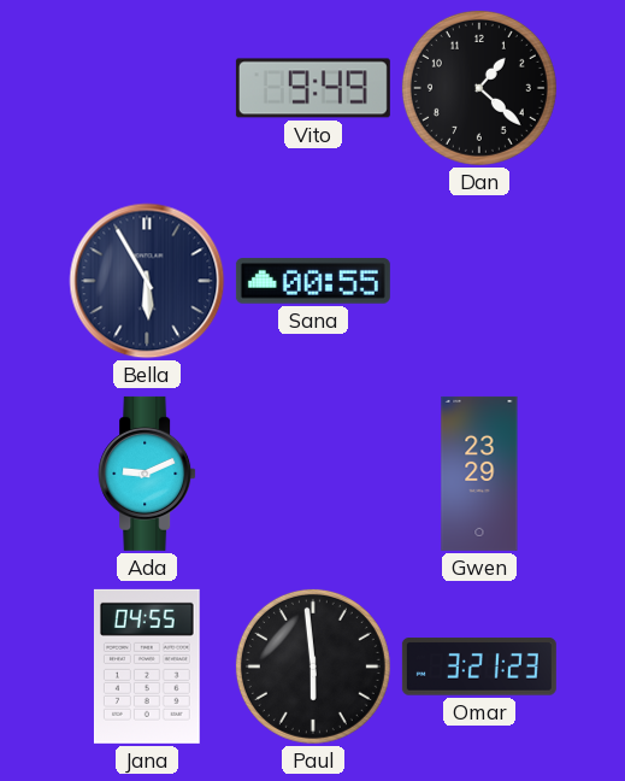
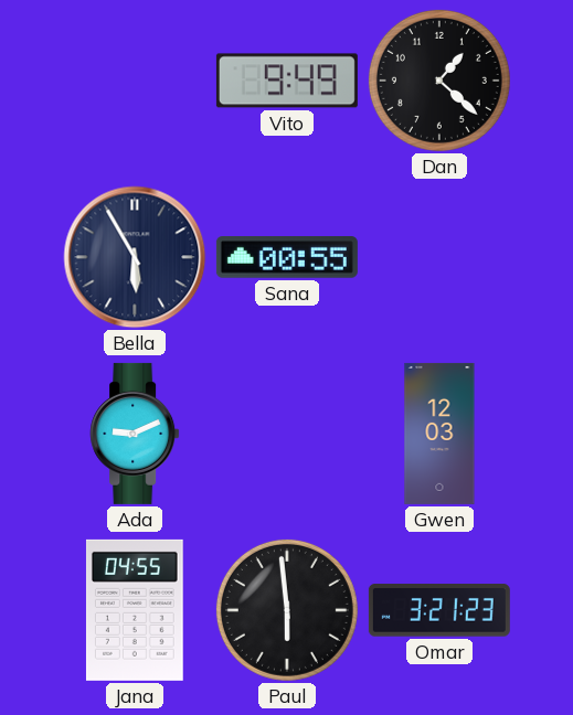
Gwen: 23:29 -> 12:03
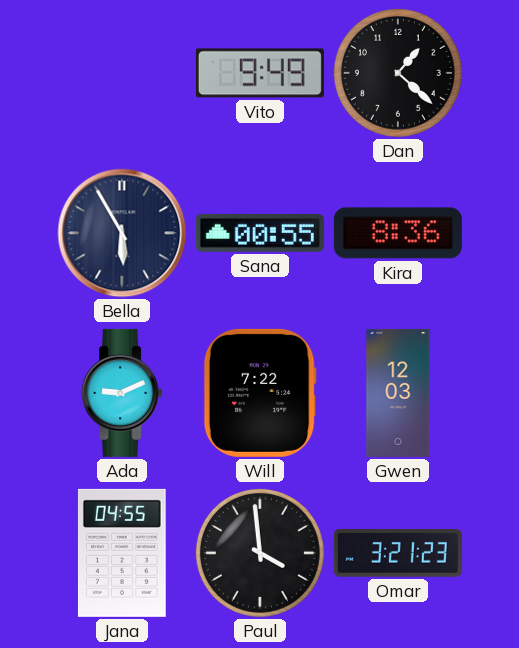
Kira: none -> 8:36
Will: none -> 7:22
Paul: 5:59 -> 3:59
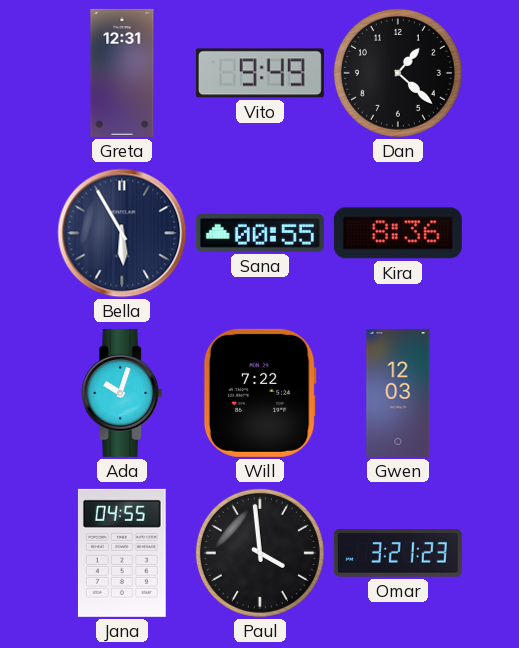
Greta: none -> 12:31
Ada: 9:11 -> 10:03
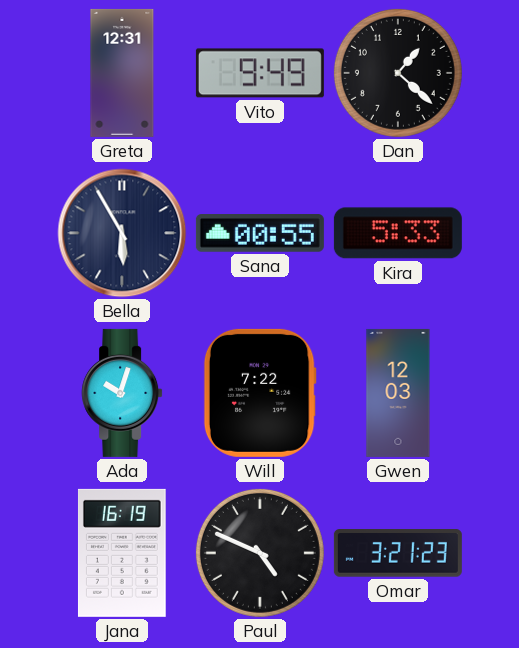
Kira: 8:36 -> 5:33
Jana: 04:55 -> 16:19
Paul: 3:59 -> 4:49
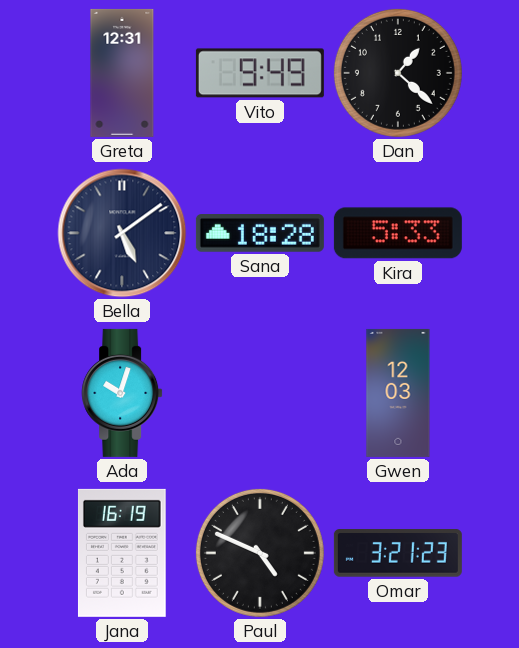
Bella: 5:55 -> 5:09
Sana: 00:55 -> 18:28
Will: 7:22 -> none
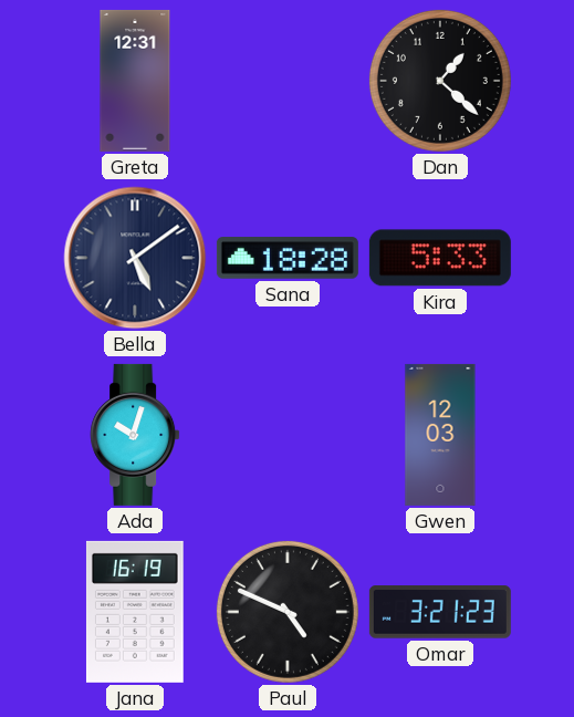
Vito: 9:49 -> none
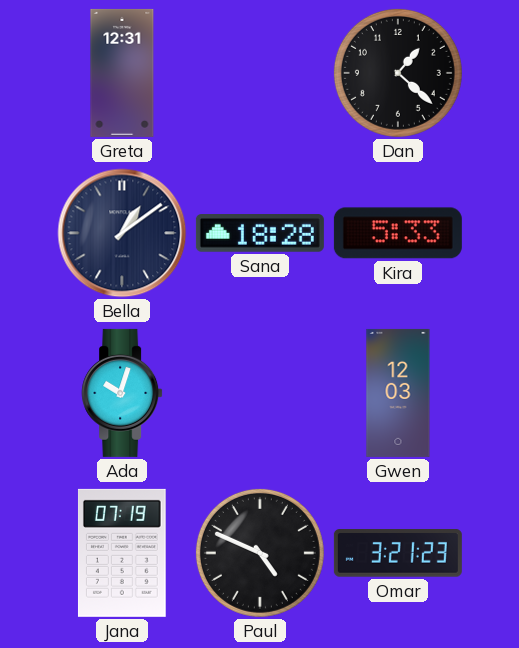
Bella: 5:09 -> 1:09
Jana: 16:19 -> 07:19
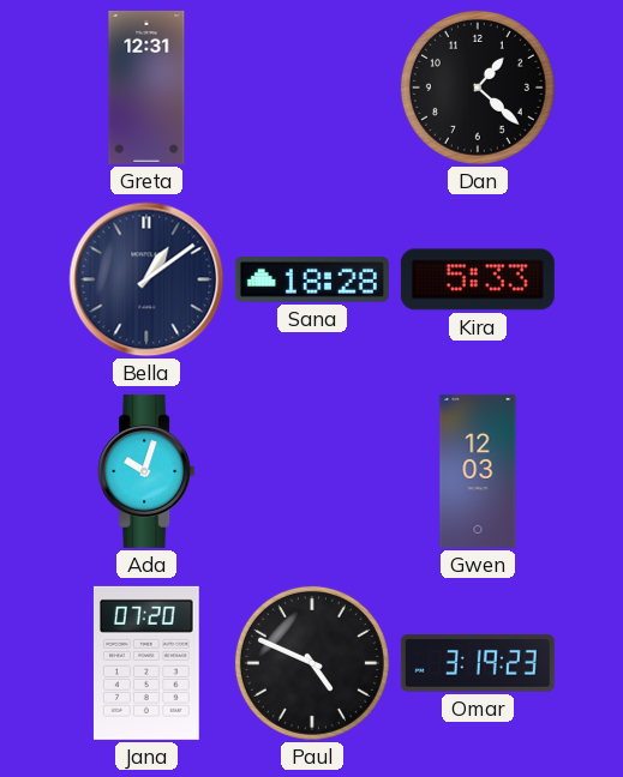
Jana: 07:19 -> 07:20
Omar: 3:21 -> 3:19
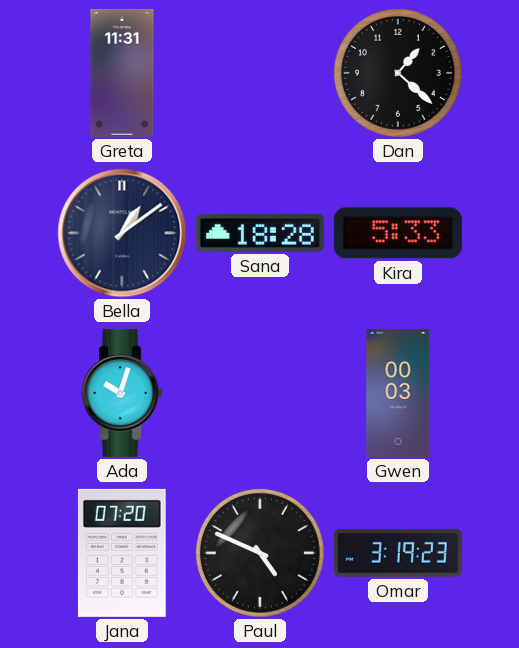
Greta: 12:31 -> 11:31
Gwen: 12:03 -> 00:03
